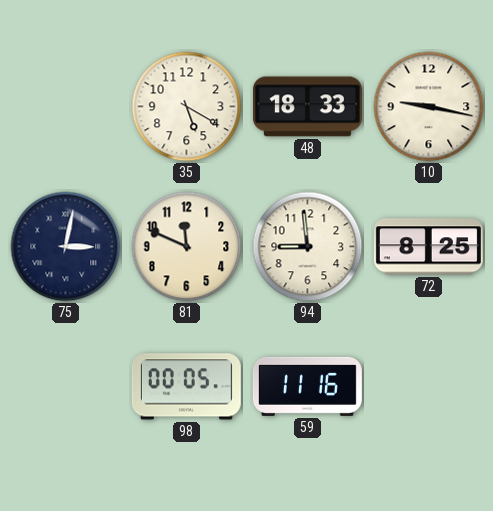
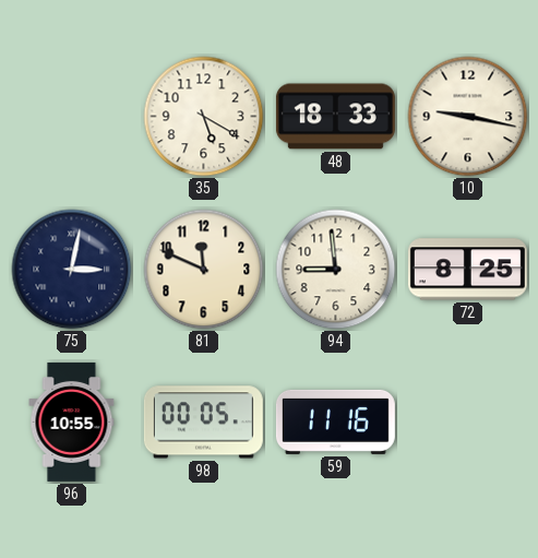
96: none -> 10:55
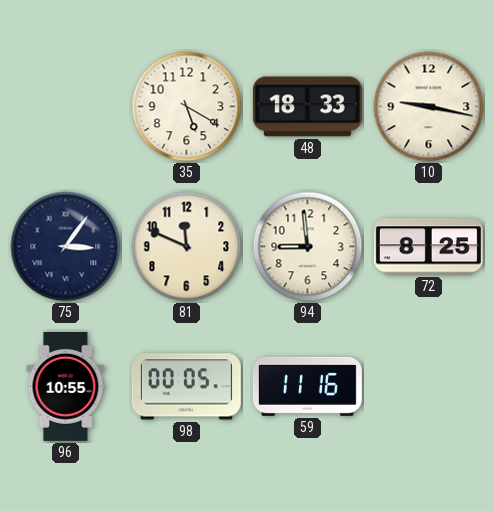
75: 3:02 -> 3:06
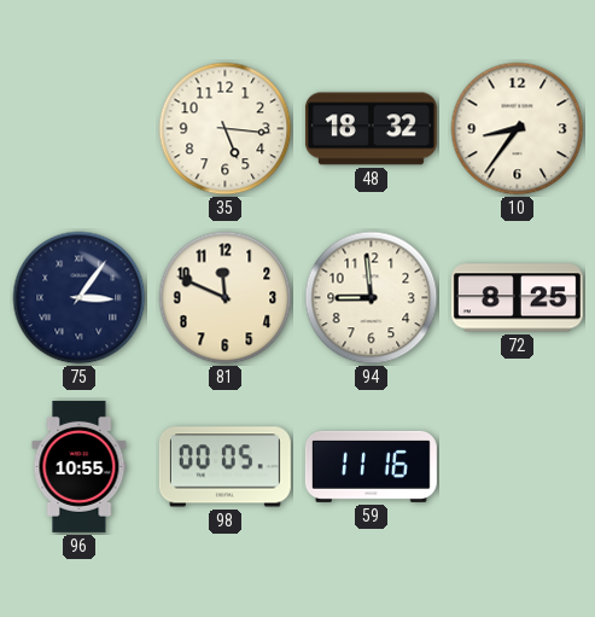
35: 5:20 -> 5:16
48: 18:33 -> 18:32
10: 9:17 -> 8:36
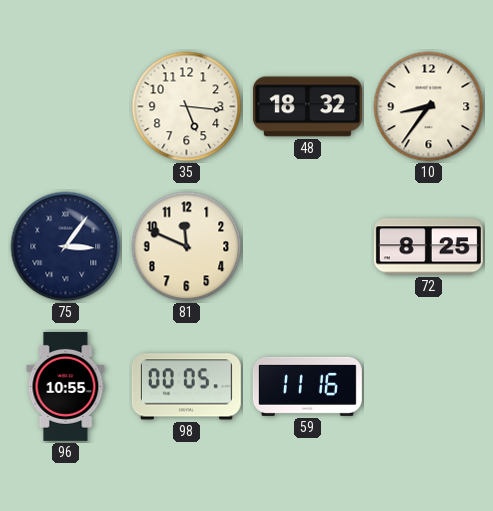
94: 8:59 -> none
